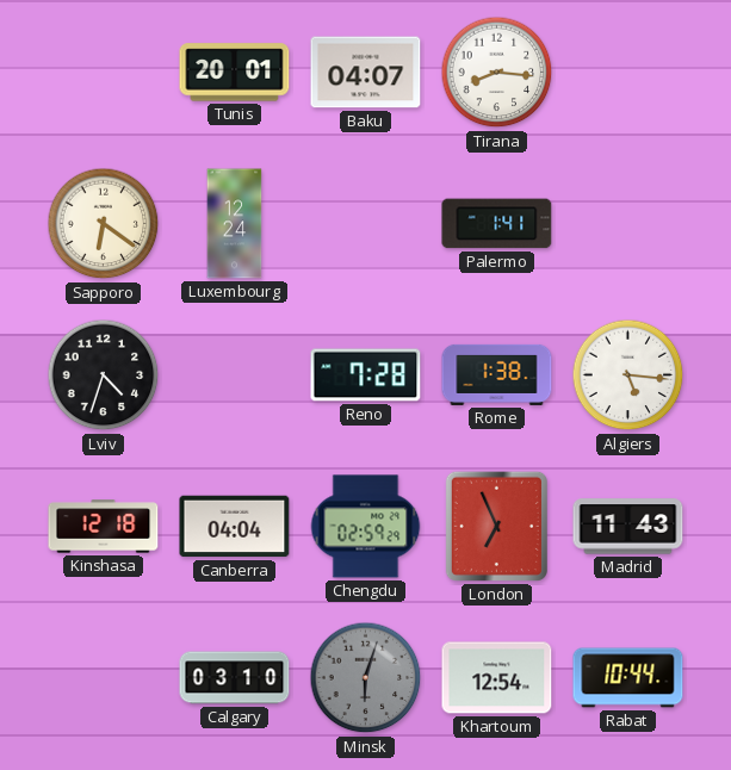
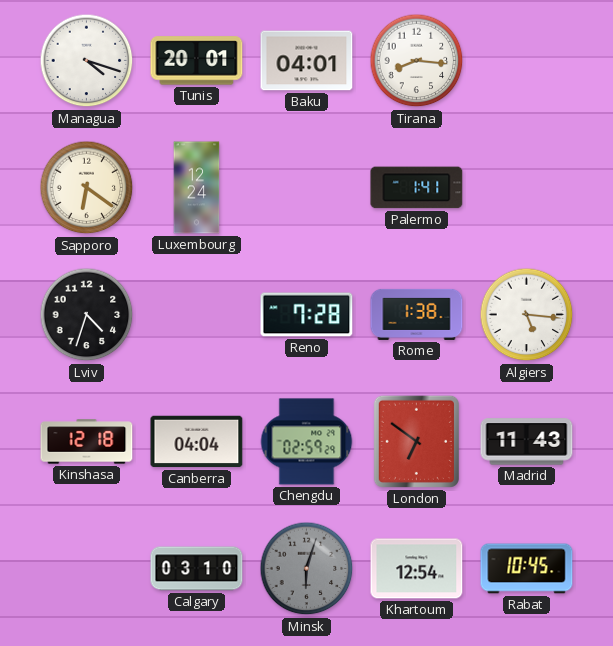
Managua: none -> 4:18
Baku: 04:07 -> 04:01
London: 6:56 -> 6:51
Rabat: 10:44 -> 10:45
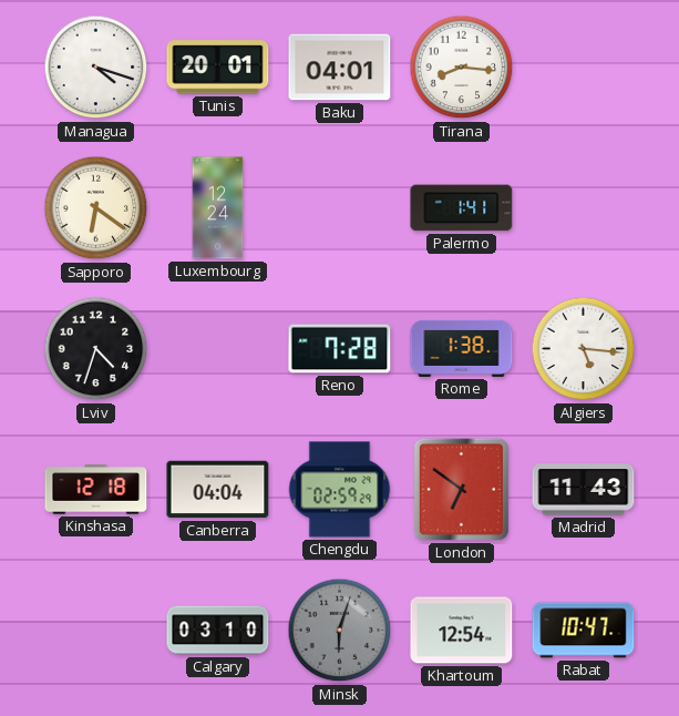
Rabat: 10:45 -> 10:47
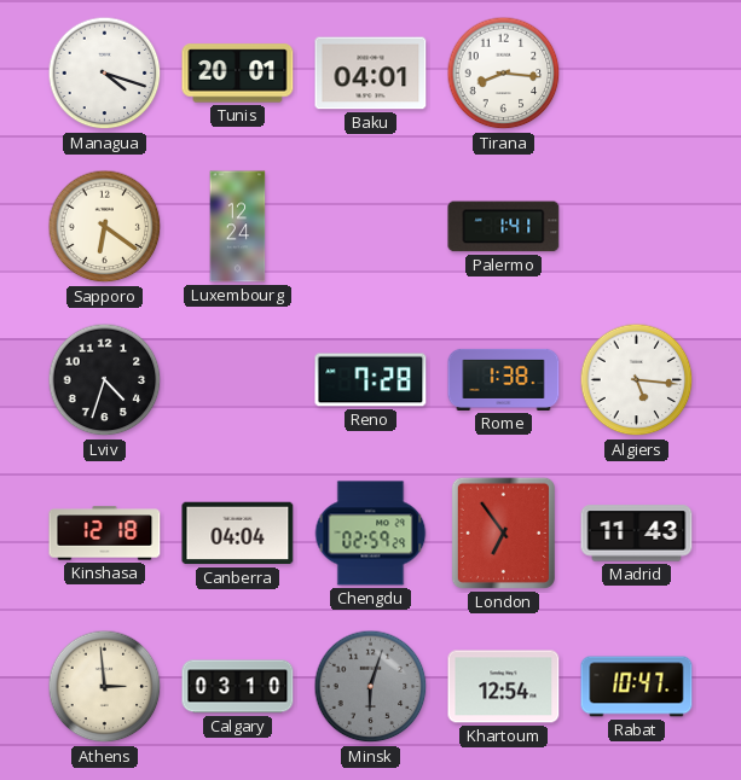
London: 6:51 -> 6:54
Athens: none -> 2:59
